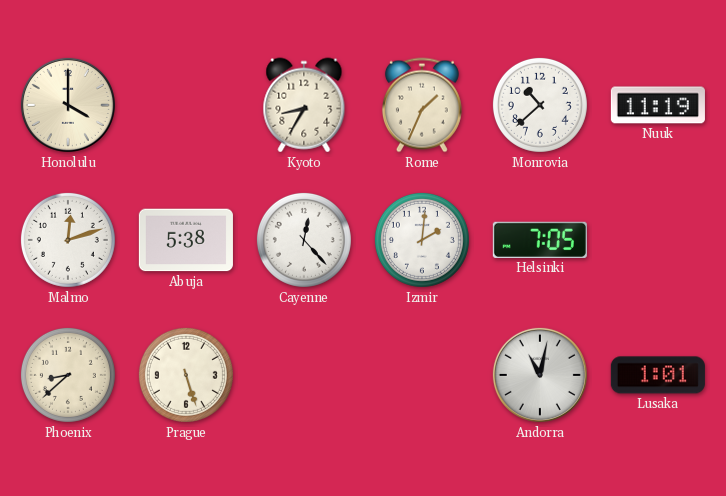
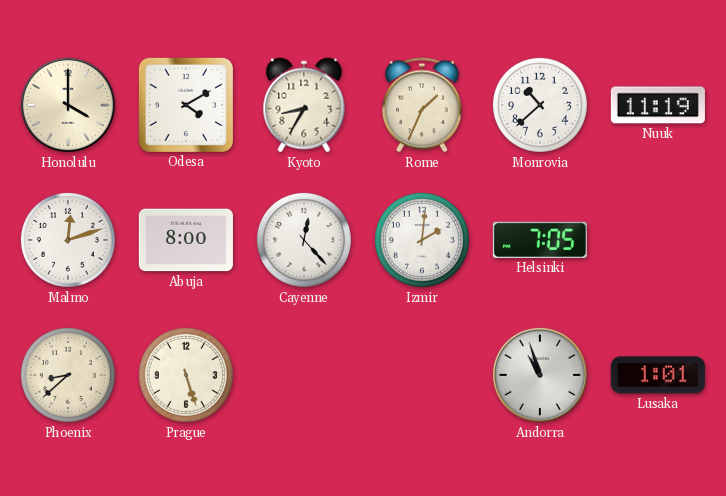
Odesa: none -> 4:10
Abuja: 5:38 -> 8:00
Andorra: 11:02 -> 10:57
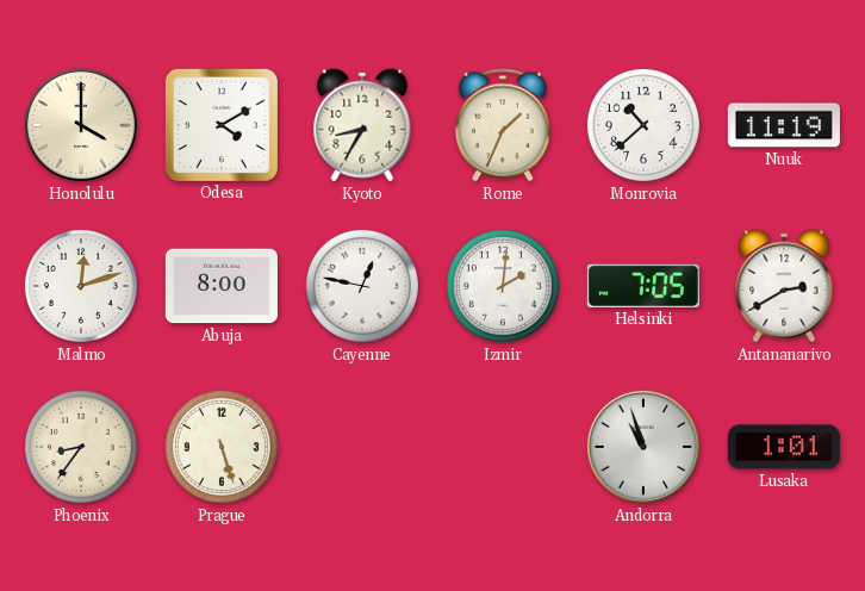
Cayenne: 12:23 -> 12:47
Antananarivo: none -> 2:40
Phoenix: 8:38 -> 8:36
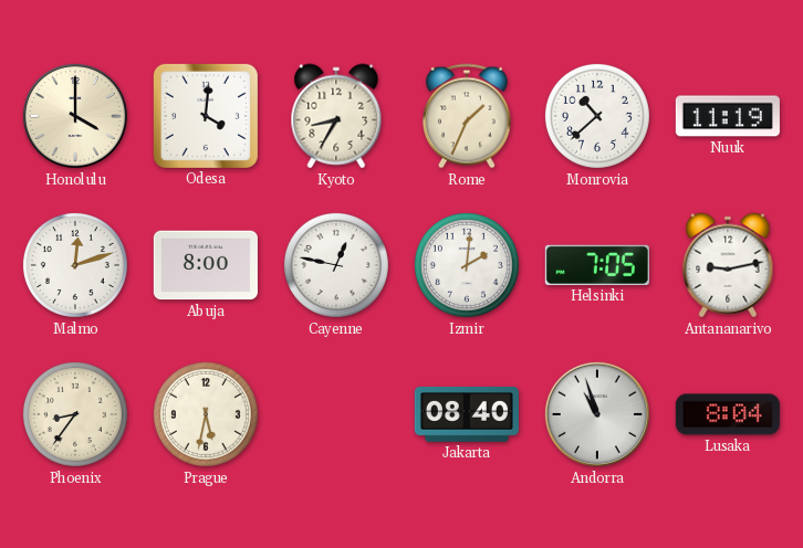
Odesa: 4:10 -> 4:01
Antananarivo: 2:40 -> 9:13
Prague: 5:27 -> 5:32
Jakarta: none -> 08:40
Lusaka: 1:01 -> 8:04
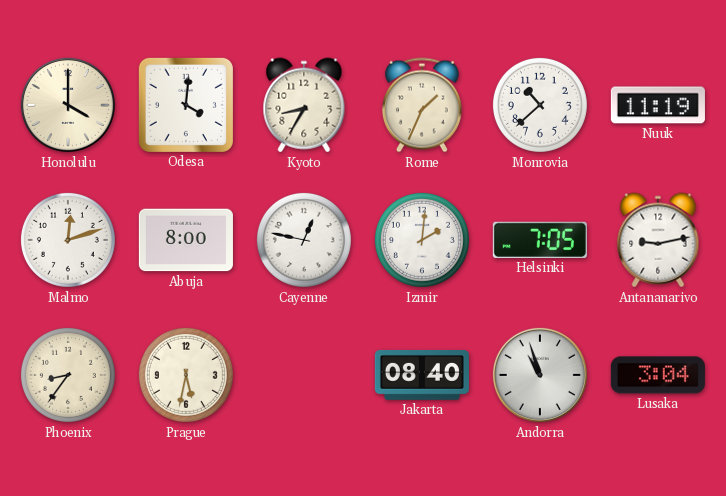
Lusaka: 8:04 -> 3:04
